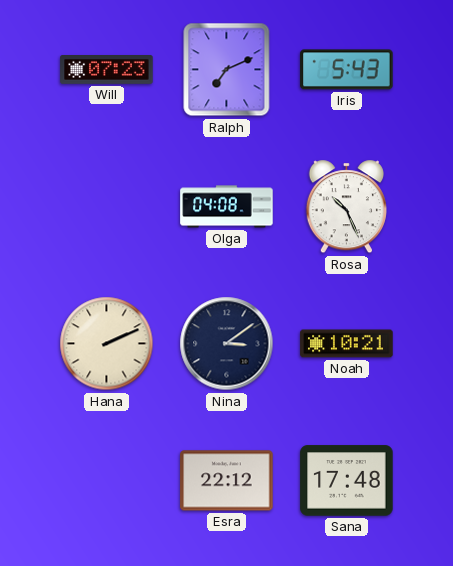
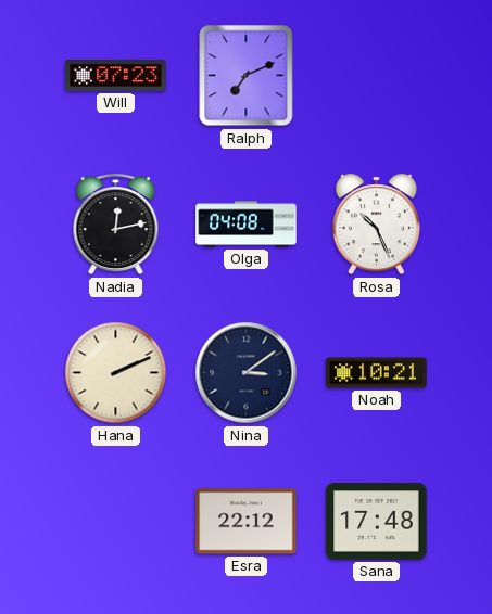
Iris: 5:43 -> none
Nadia: none -> 12:13
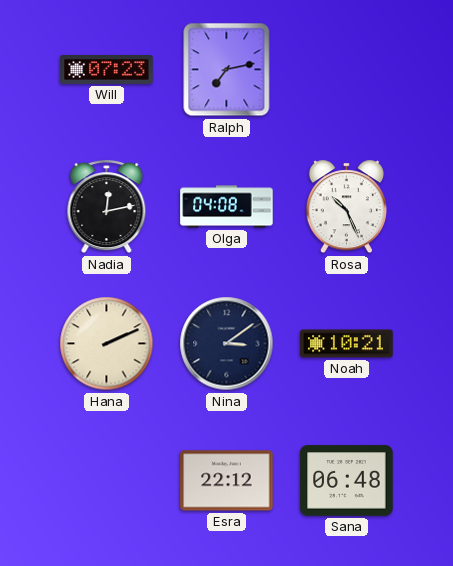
Ralph: 7:11 -> 7:13
Sana: 17:48 -> 06:48
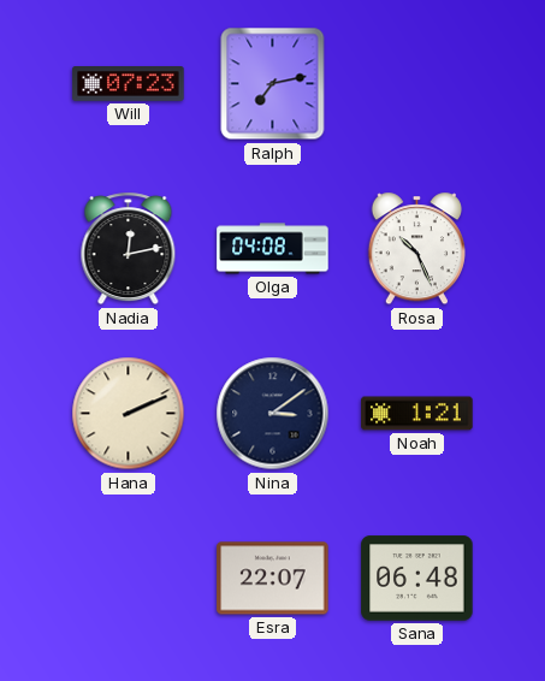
Noah: 10:21 -> 1:21
Esra: 22:12 -> 22:07
